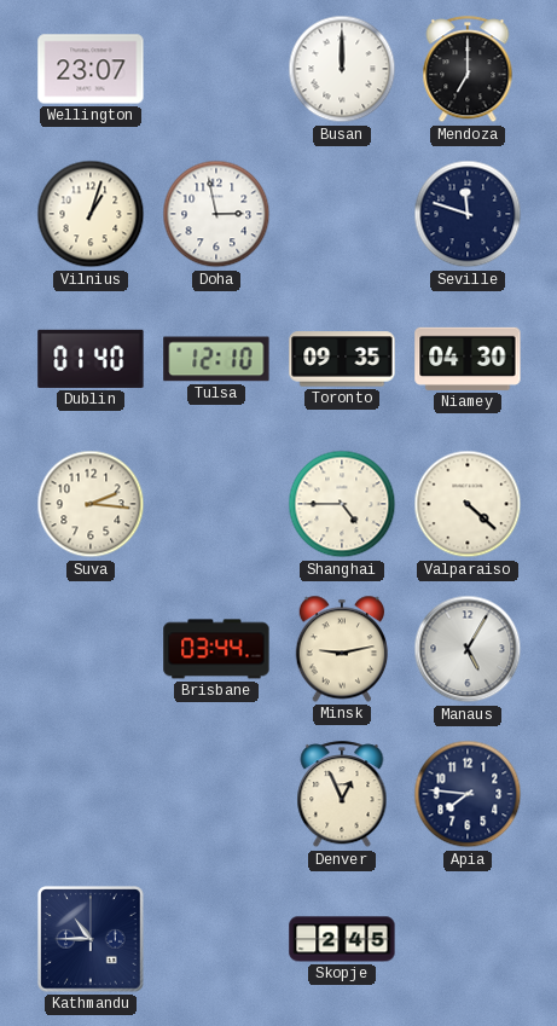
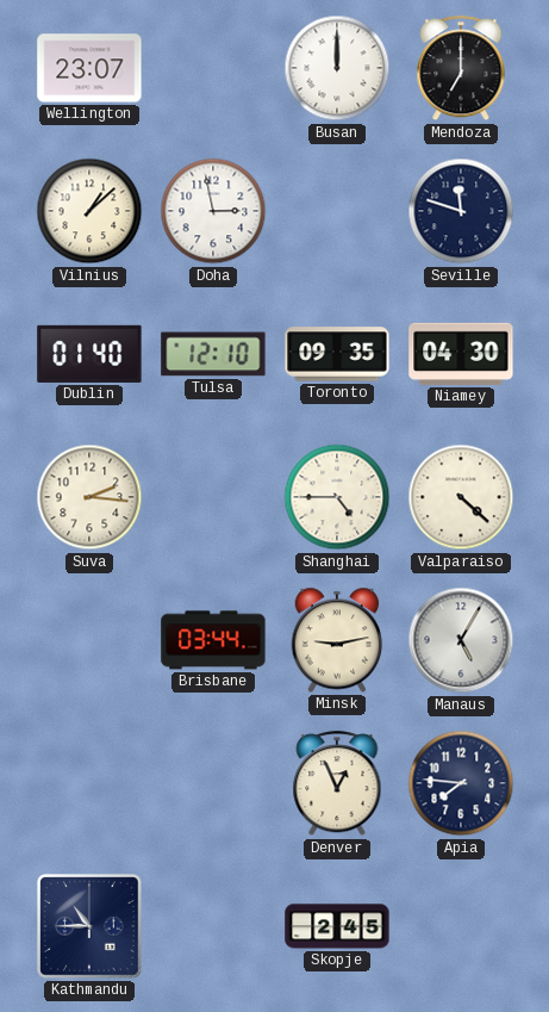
Vilnius: 1:03 -> 1:08
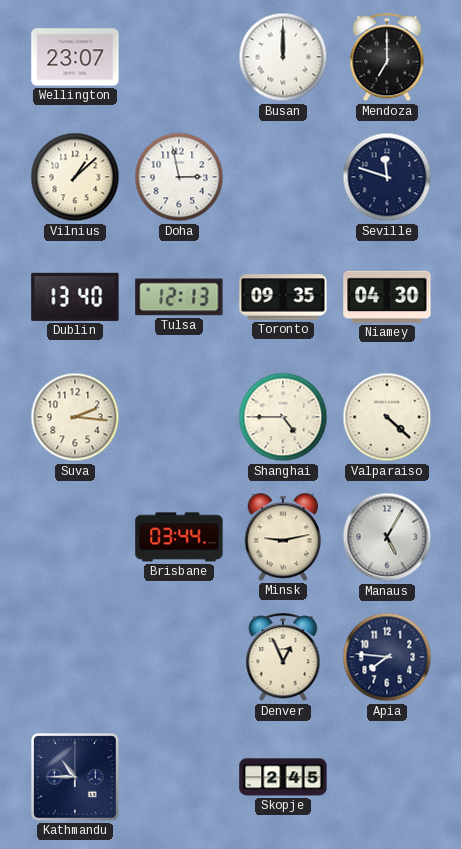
Dublin: 01:40 -> 13:40
Tulsa: 12:10 -> 12:13
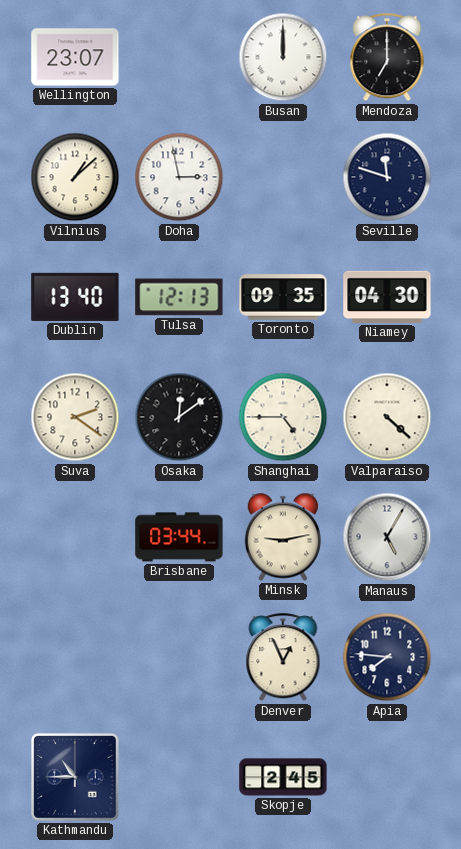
Suva: 2:16 -> 2:21
Osaka: none -> 12:09
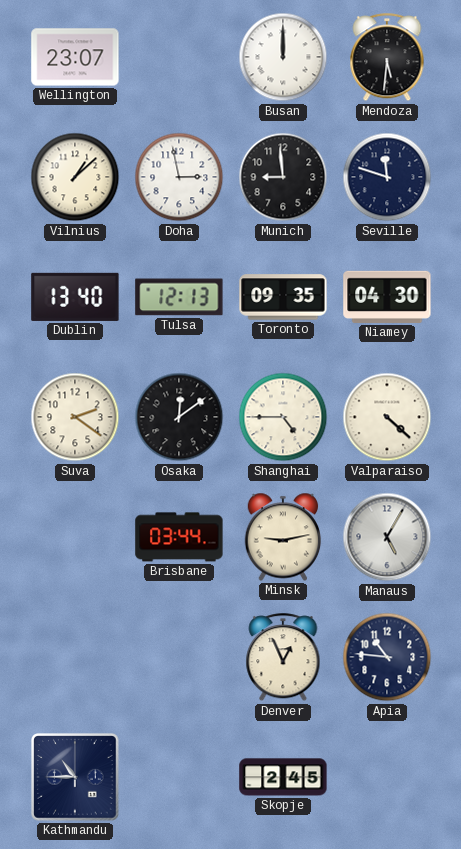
Mendoza: 7:00 -> 5:31
Munich: none -> 8:59
Apia: 7:46 -> 10:46
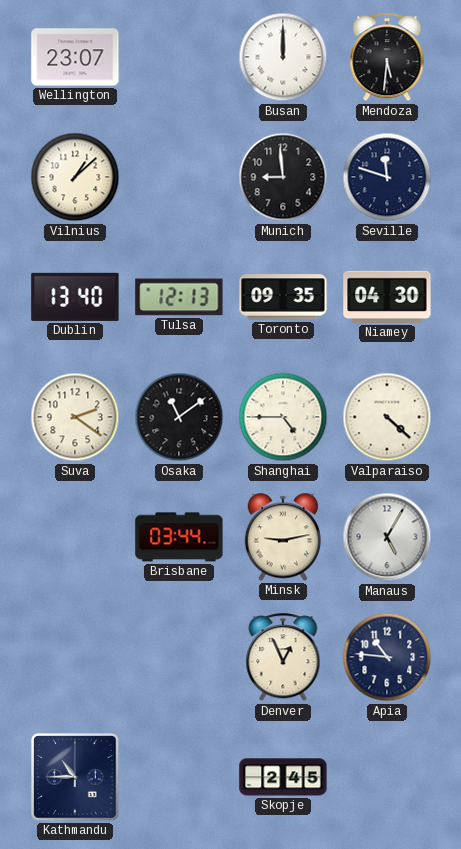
Doha: 2:58 -> none
Osaka: 12:09 -> 11:09
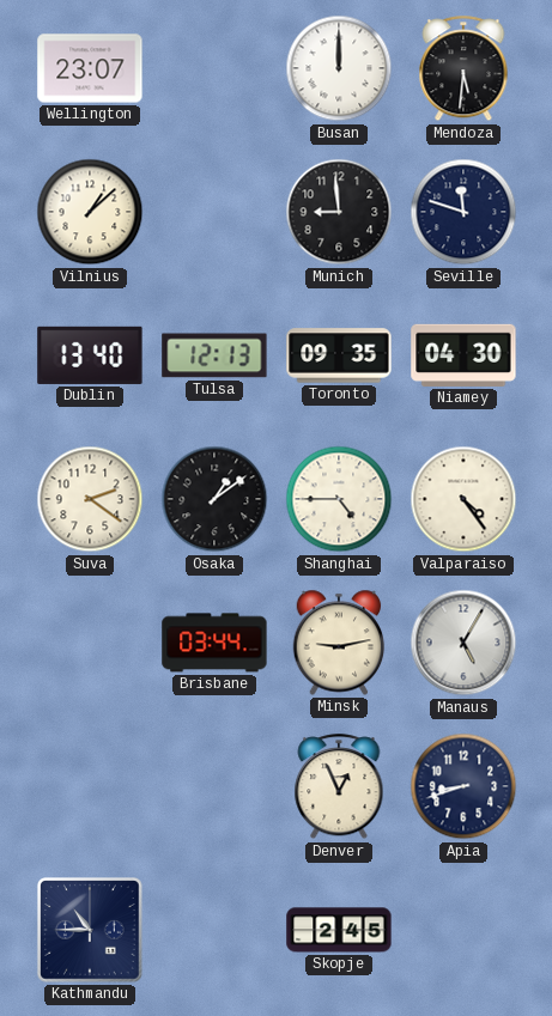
Osaka: 11:09 -> 1:09
Valparaiso: 4:22 -> 4:24
Apia: 10:46 -> 8:42
